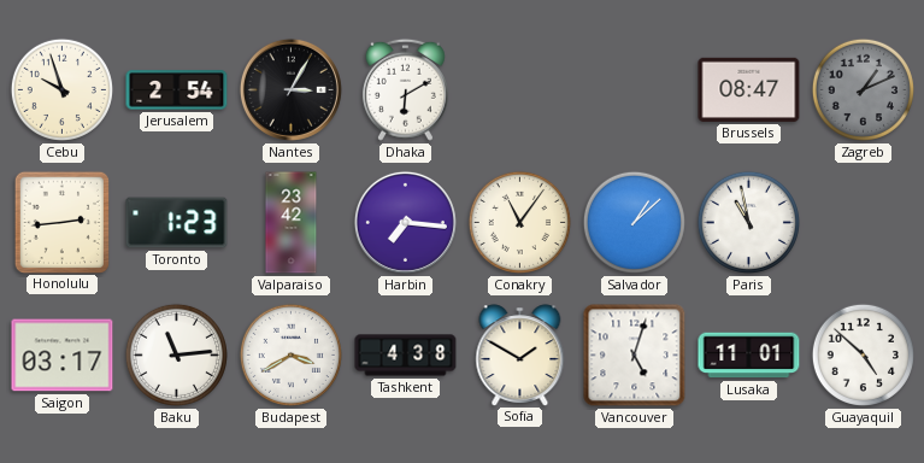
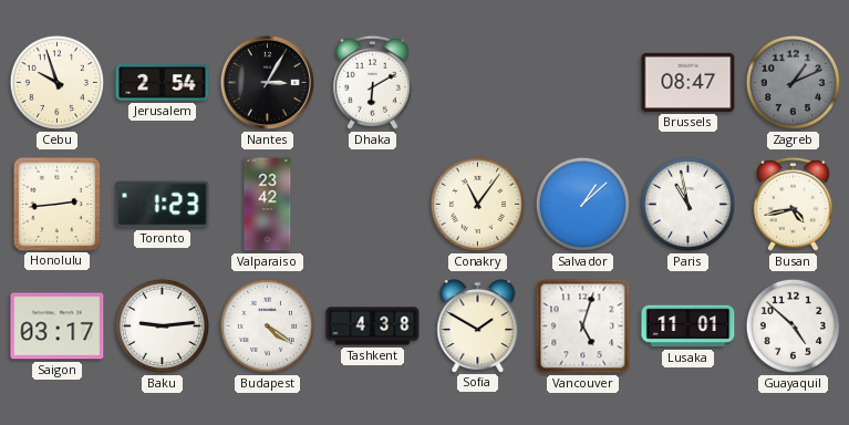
Harbin: 7:16 -> none
Busan: none -> 4:43
Baku: 11:14 -> 9:14
Budapest: 3:40 -> 4:21
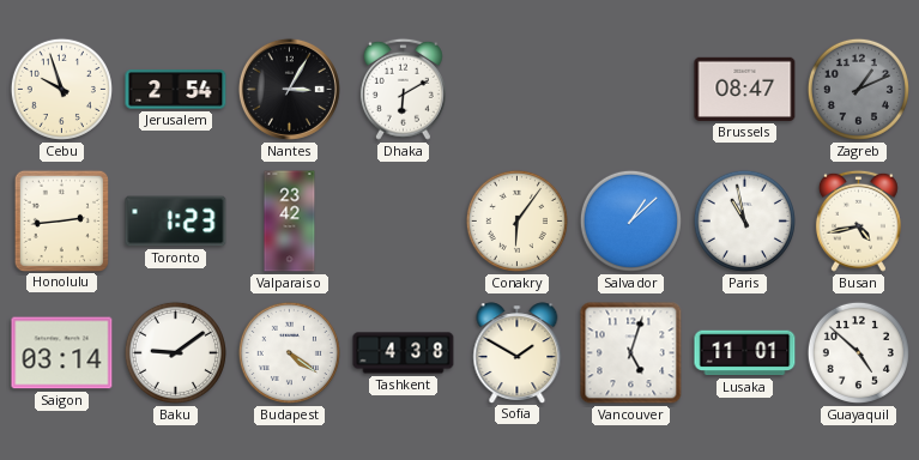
Conakry: 11:06 -> 6:06
Saigon: 03:17 -> 03:14
Baku: 9:14 -> 9:09
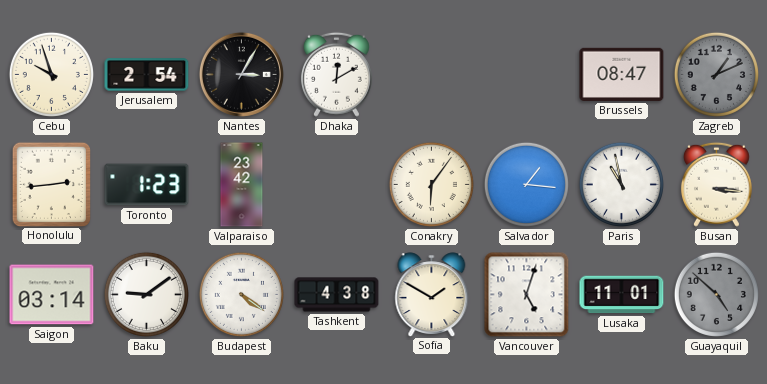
Dhaka: 6:10 -> 12:10
Salvador: 1:08 -> 1:16
Busan: 4:43 -> 3:16
Guayaquil dial: white -> grey
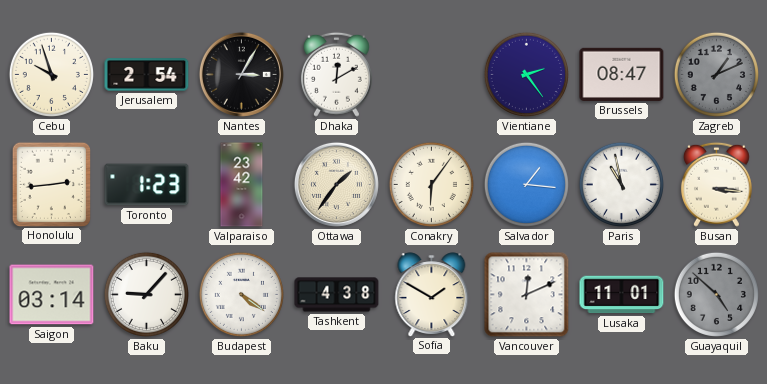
Vientiane: none -> 2:24
Ottawa: none -> 1:36
Baku: 9:09 -> 9:07
Vancouver: 5:03 -> 12:11
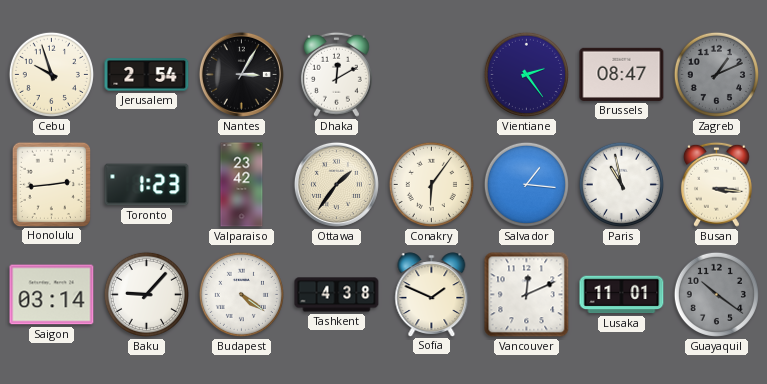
Sofia: 1:50 -> 1:49
Guayaquil: 4:52 -> 10:21
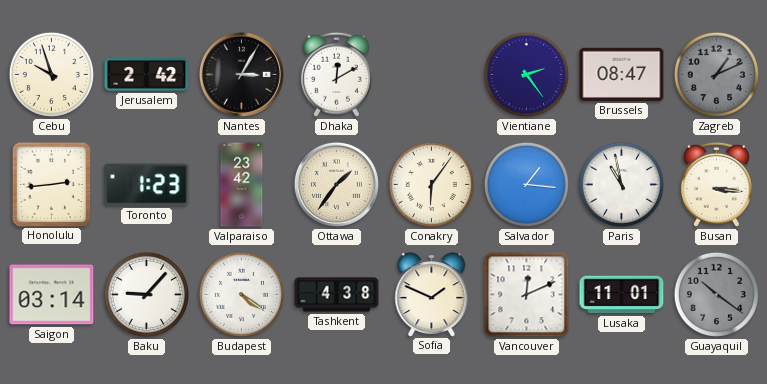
Jerusalem: 2:54 -> 2:42
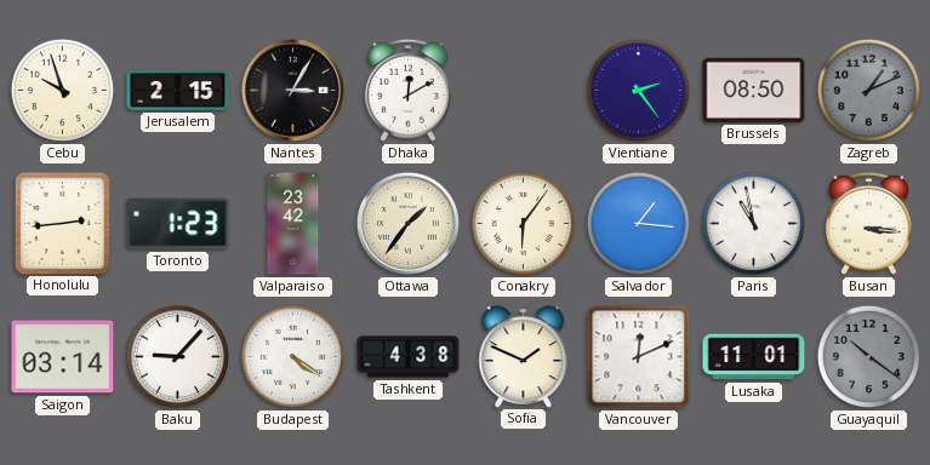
Jerusalem: 2:42 -> 2:15
Brussels: 08:47 -> 08:50
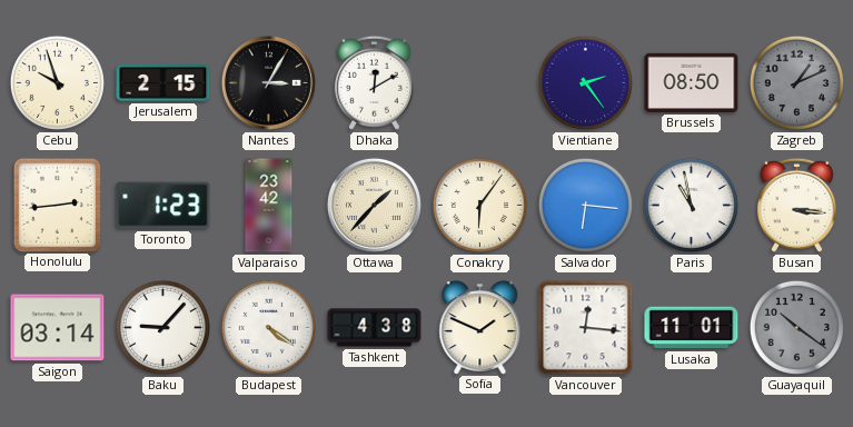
Ottawa: 1:36 -> 1:37
Salvador: 1:16 -> 6:16
Vancouver: 12:11 -> 12:16
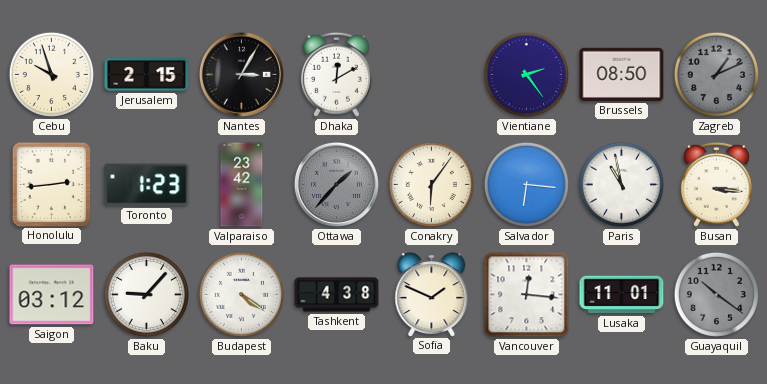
Ottawa dial: cream -> grey
Saigon: 03:14 -> 03:12
